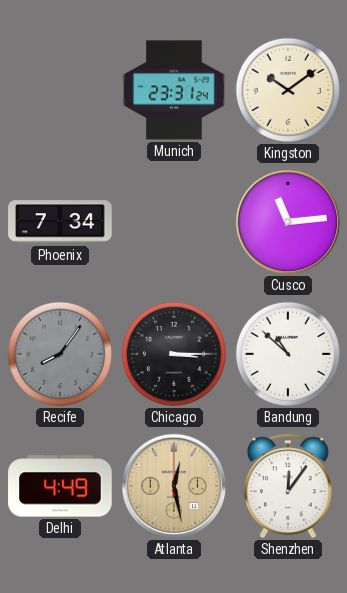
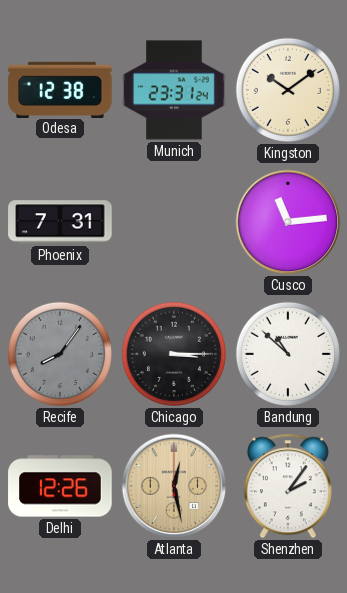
Odesa: none -> 12:38
Phoenix: 7:34 -> 7:31
Delhi: 4:49 -> 12:26
Shenzhen: 12:06 -> 2:06
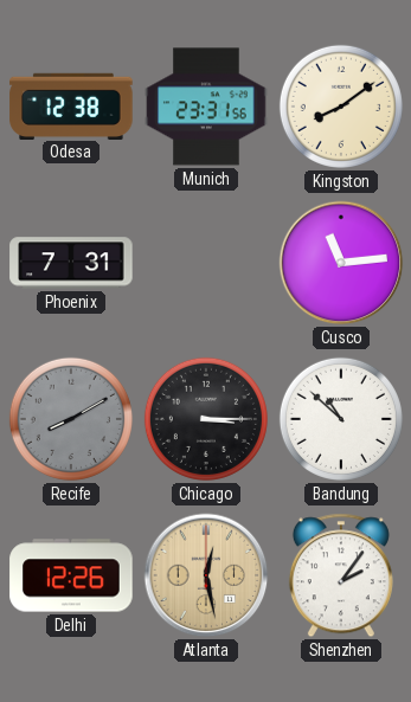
Munich: 23:31:24 -> 23:31:56
Kingston: 10:09 -> 8:09
Recife: 8:06 -> 8:10
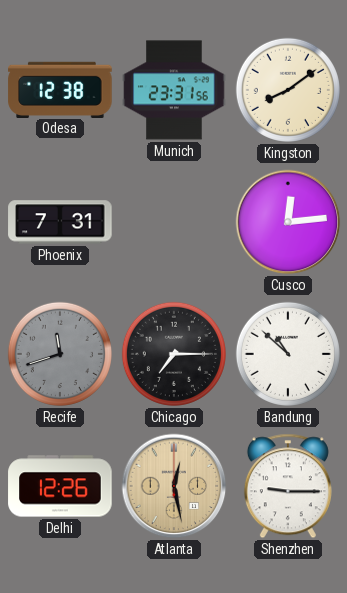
Cusco: 11:14 -> 12:14
Recife: 8:10 -> 11:42
Chicago: 3:15 -> 7:15
Shenzhen: 2:06 -> 9:15
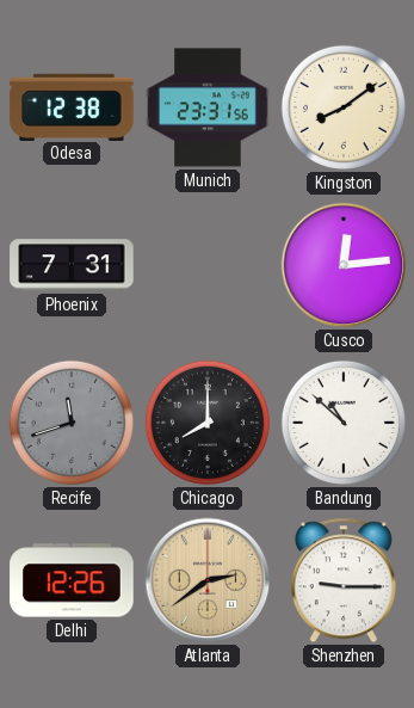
Chicago: 7:15 -> 8:00
Atlanta: 12:28 -> 2:39
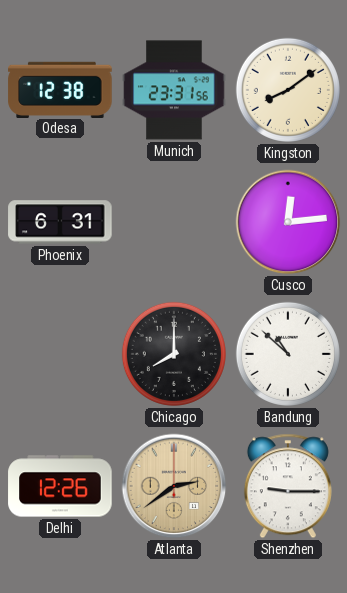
Phoenix: 7:31 -> 6:31
Recife: 11:42 -> none
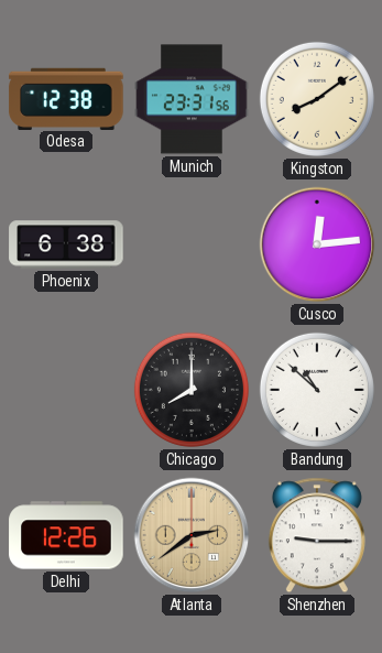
Phoenix: 6:31 -> 6:38
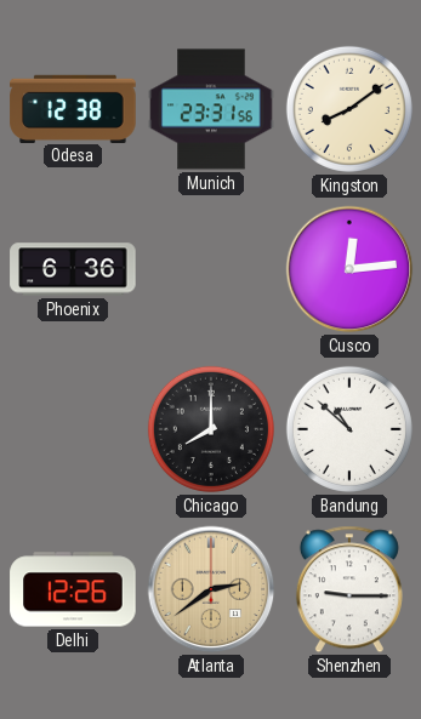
Phoenix: 6:38 -> 6:36
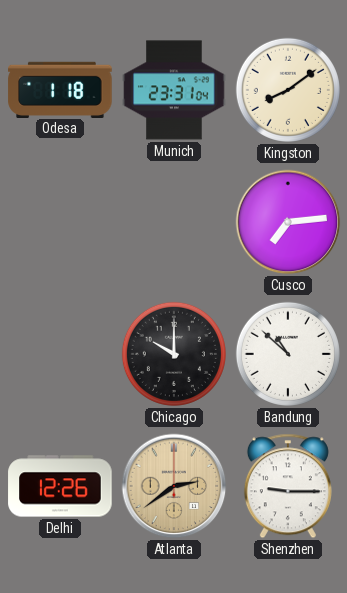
Odesa: 12:38 -> 1:18
Munich: 23:31:56 -> 23:31:04
Phoenix: 6:36 -> none
Cusco: 12:14 -> 7:14
Chicago: 8:00 -> 10:00
